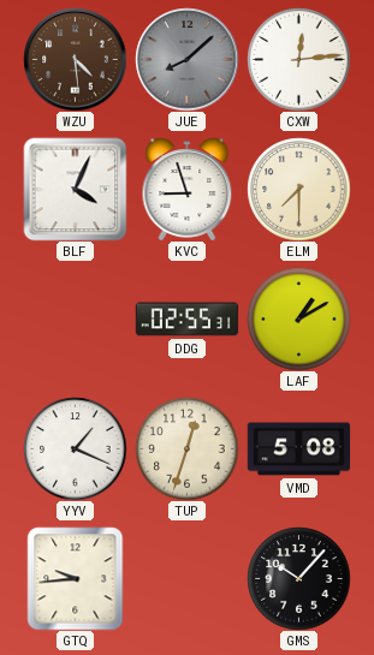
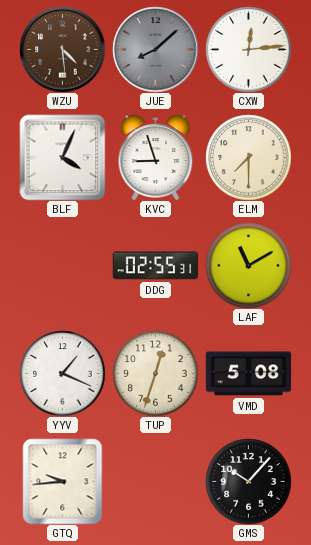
LAF: 1:10 -> 11:10
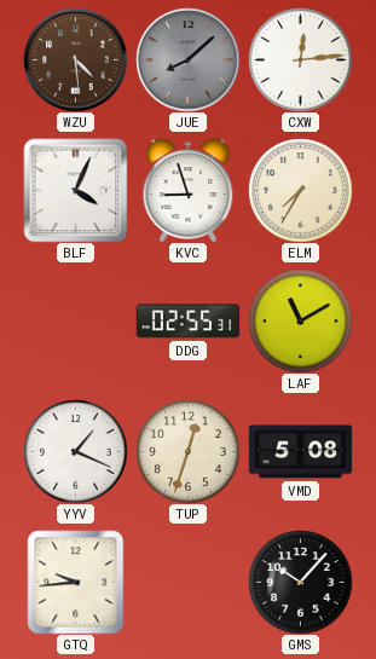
ELM: 7:30 -> 7:35
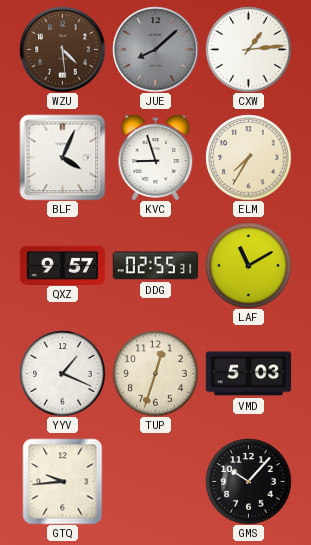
CXW: 12:14 -> 1:14
QXZ: none -> 9:57
VMD: 5:08 -> 5:03
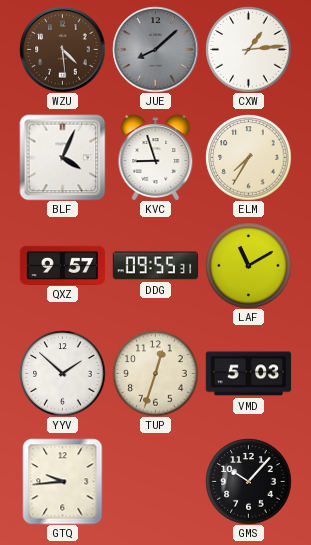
DDG: 02:55 -> 09:55
YYV: 1:19 -> 1:52
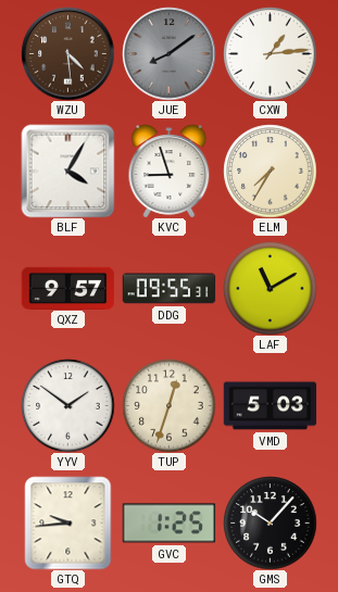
JUE: 8:08 -> 8:09
BLF: 4:04 -> 4:05
YYV: 1:52 -> 1:51
GVC: none -> 1:25
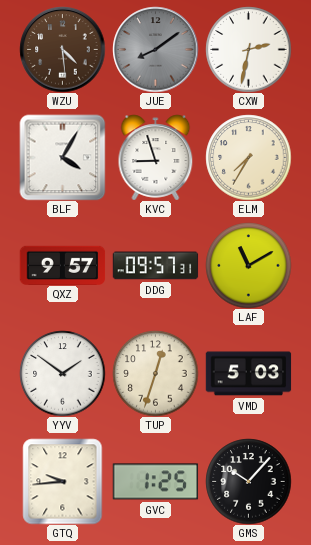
CXW: 1:14 -> 2:32
DDG: 09:55 -> 09:57
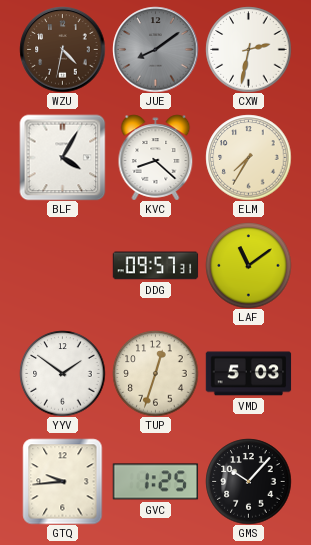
WZU: 4:29 -> 4:32
KVC: 8:57 -> 8:22
QXZ: 9:57 -> none
LAF: 11:10 -> 11:09
